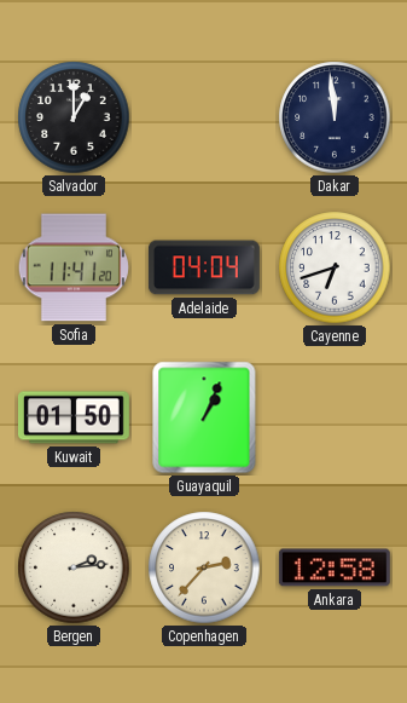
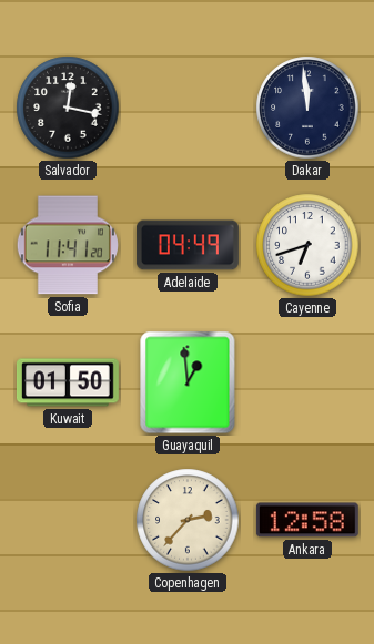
Salvador: 1:00 -> 12:17
Adelaide: 04:04 -> 04:49
Guayaquil: 1:04 -> 12:59
Bergen: 2:14 -> none
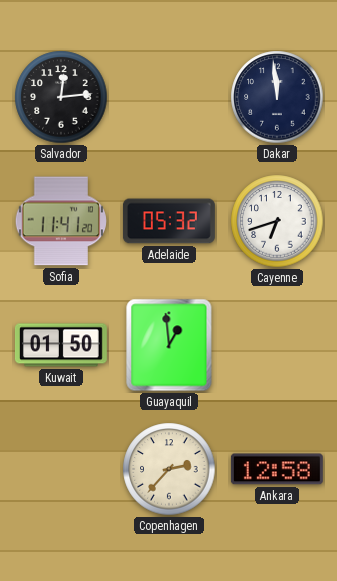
Salvador: 12:17 -> 12:14
Adelaide: 04:49 -> 05:32
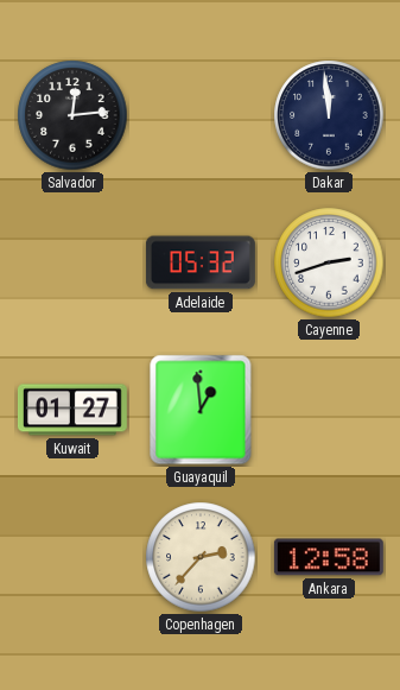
Sofia: 11:41 -> none
Cayenne: 6:42 -> 2:42
Kuwait: 01:50 -> 01:27
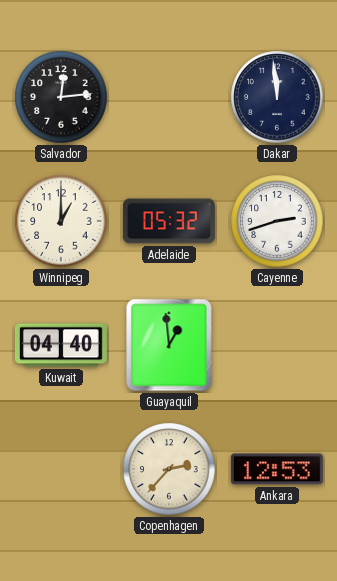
Winnipeg: none -> 1:00
Kuwait: 01:27 -> 04:40
Ankara: 12:58 -> 12:53
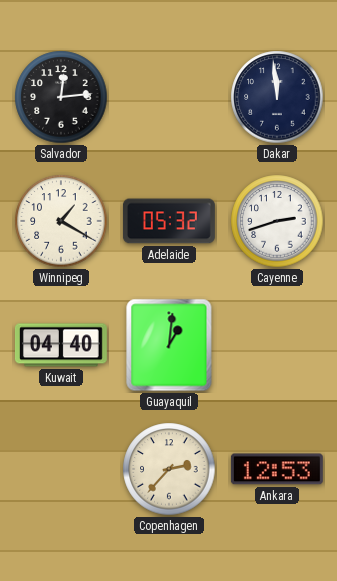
Winnipeg: 1:00 -> 1:20
Guayaquil: 12:59 -> 1:01
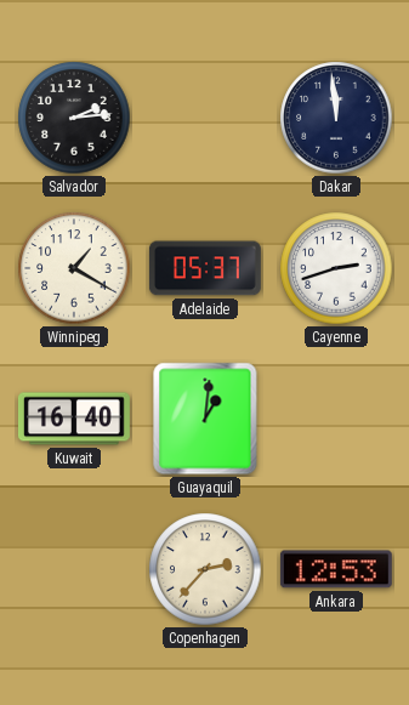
Salvador: 12:14 -> 2:14
Adelaide: 05:32 -> 05:37
Kuwait: 04:40 -> 16:40
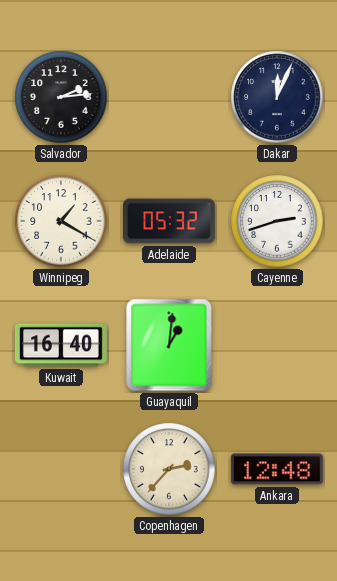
Dakar: 11:59 -> 12:04
Adelaide: 05:37 -> 05:32
Ankara: 12:53 -> 12:48
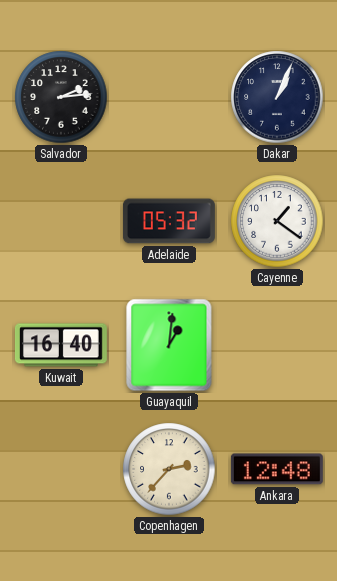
Dakar: 12:04 -> 1:04
Winnipeg: 1:20 -> none
Cayenne: 2:42 -> 1:21
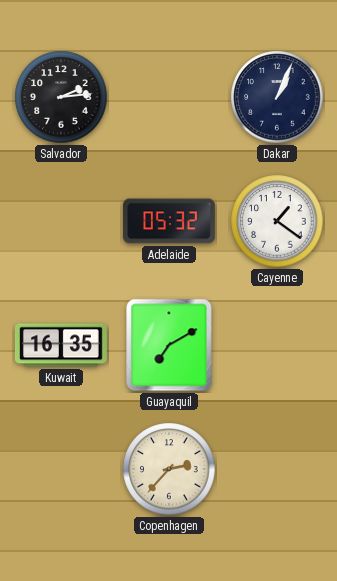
Kuwait: 16:40 -> 16:35
Guayaquil: 1:01 -> 7:10
Ankara: 12:48 -> none
